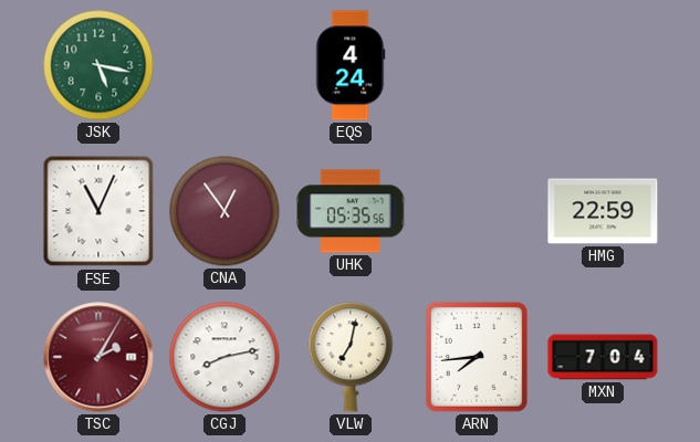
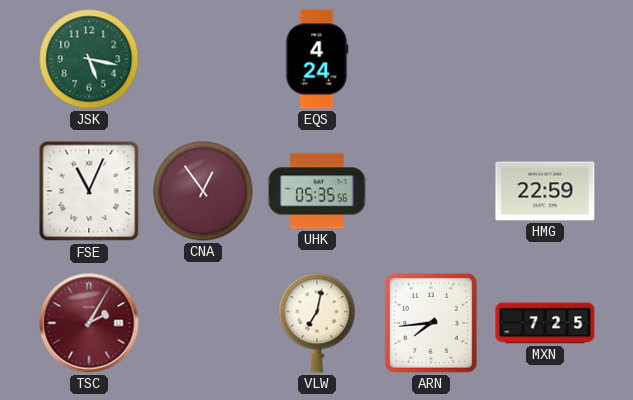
CGJ: 8:13 -> none
MXN: 7:04 -> 7:25
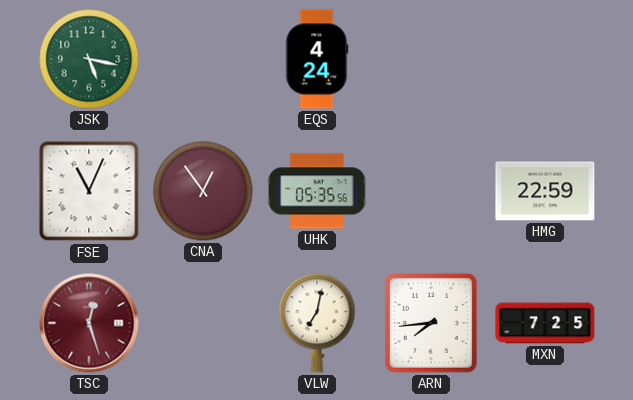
TSC: 2:05 -> 12:27
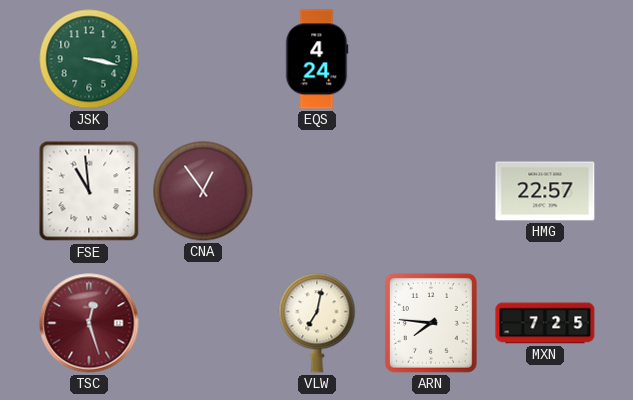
JSK: 5:17 -> 3:17
FSE: 11:04 -> 10:59
UHK: 05:35 -> none
HMG: 22:59 -> 22:57
ARN: 7:44 -> 7:46
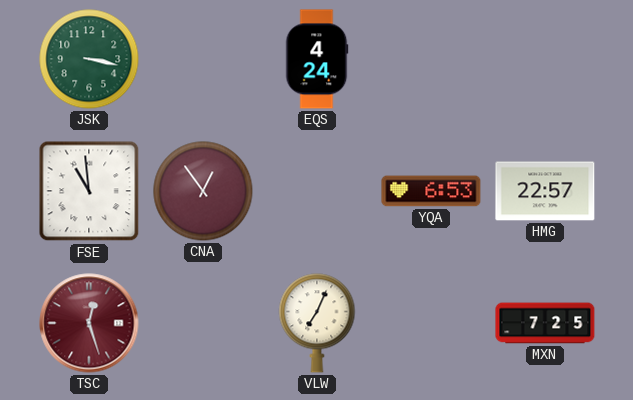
YQA: none -> 6:53
VLW: 7:02 -> 7:04
ARN: 7:46 -> none
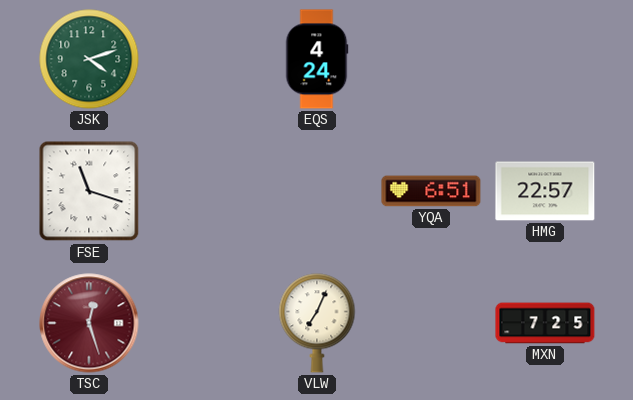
JSK: 3:17 -> 4:12
FSE: 10:59 -> 11:18
CNA: 12:54 -> none
YQA: 6:53 -> 6:51
